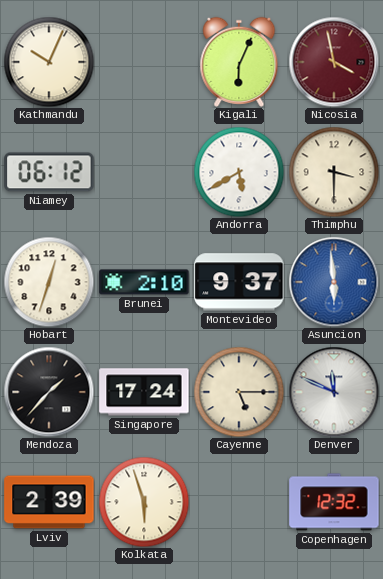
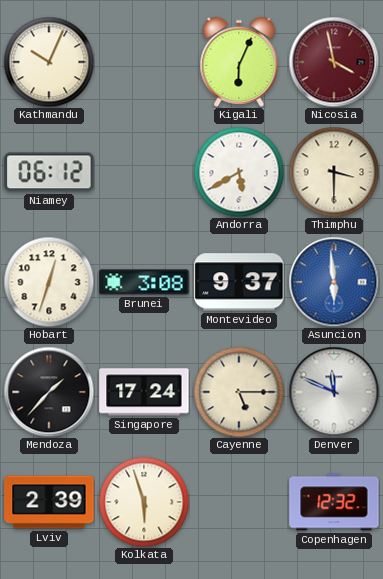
Brunei: 2:10 -> 3:08
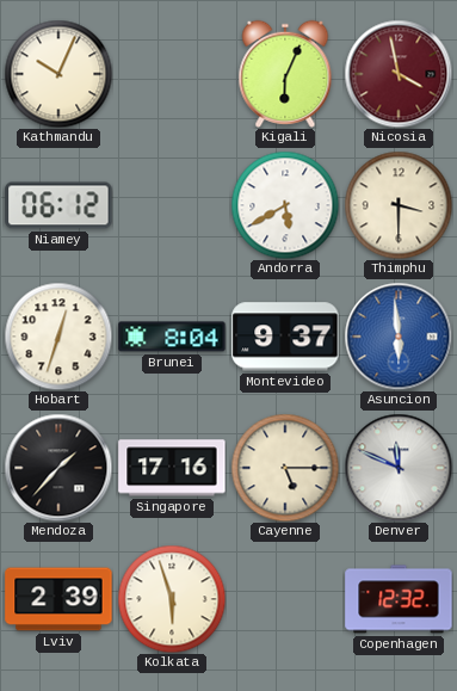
Brunei: 3:08 -> 8:04
Singapore: 17:24 -> 17:16
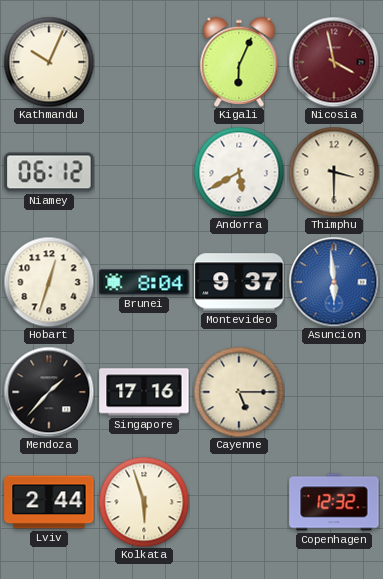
Denver: 11:49 -> none
Lviv: 2:39 -> 2:44
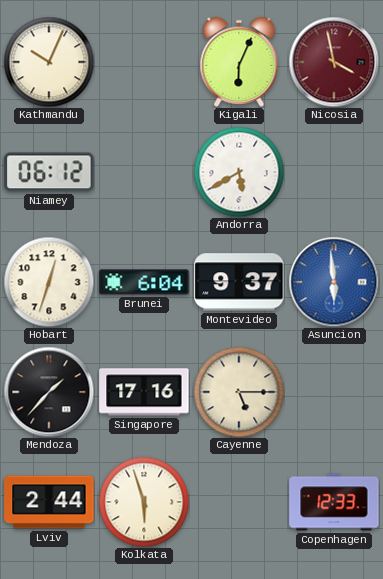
Thimphu: 3:30 -> none
Brunei: 8:04 -> 6:04
Copenhagen: 12:32 -> 12:33
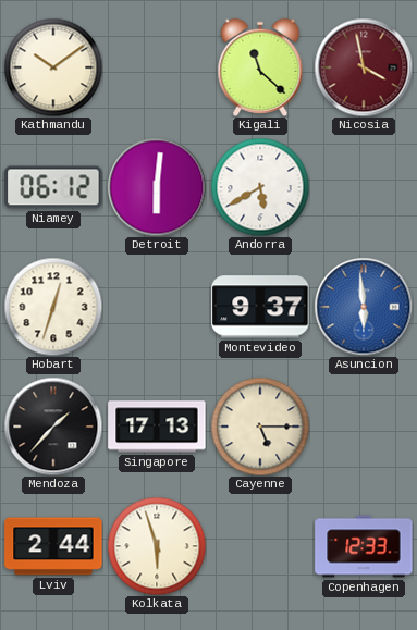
Kathmandu: 10:04 -> 10:09
Kigali: 6:04 -> 11:22
Detroit: none -> 6:01
Brunei: 6:04 -> none
Singapore: 17:16 -> 17:13
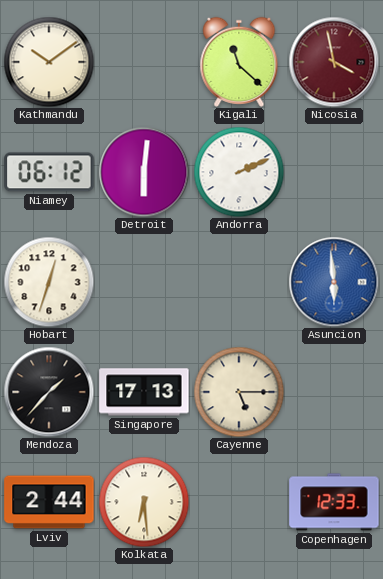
Andorra: 5:40 -> 2:11
Montevideo: 9:37 -> none
Kolkata: 5:57 -> 6:29
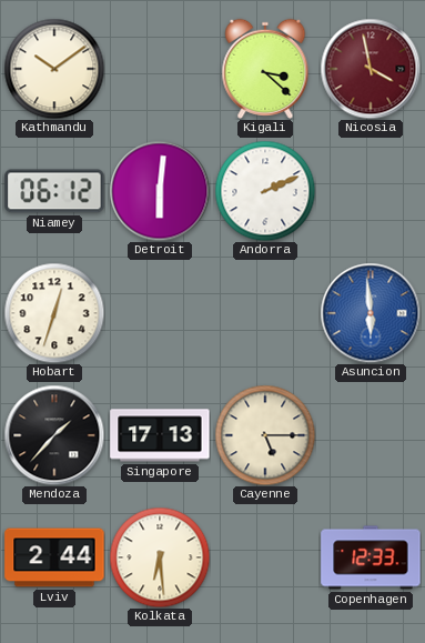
Kigali: 11:22 -> 3:22
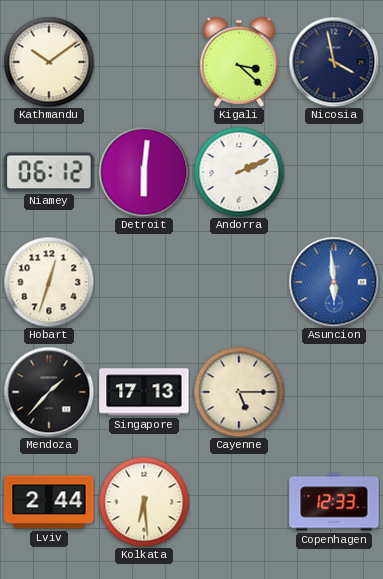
Nicosia dial: burgundy -> navy
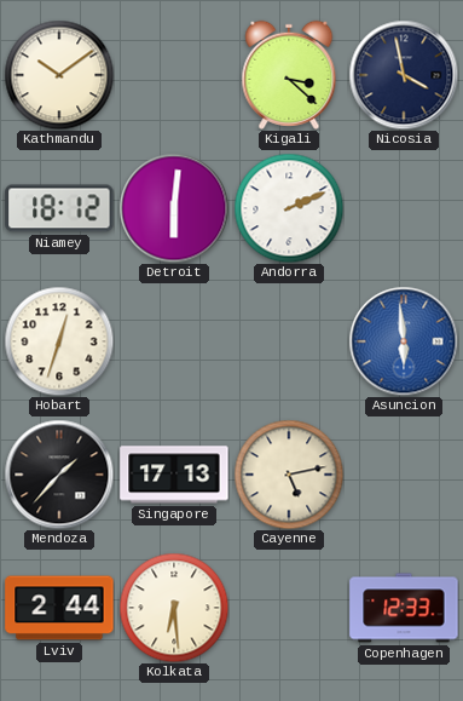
Niamey: 06:12 -> 18:12
Cayenne: 5:15 -> 5:13
